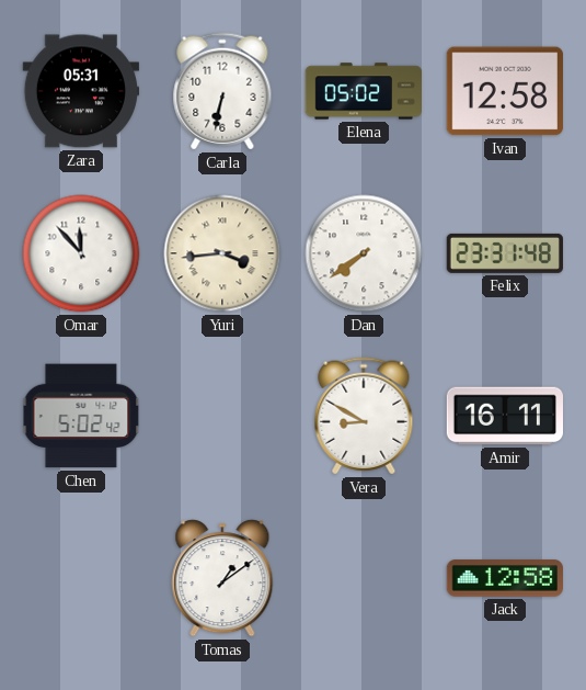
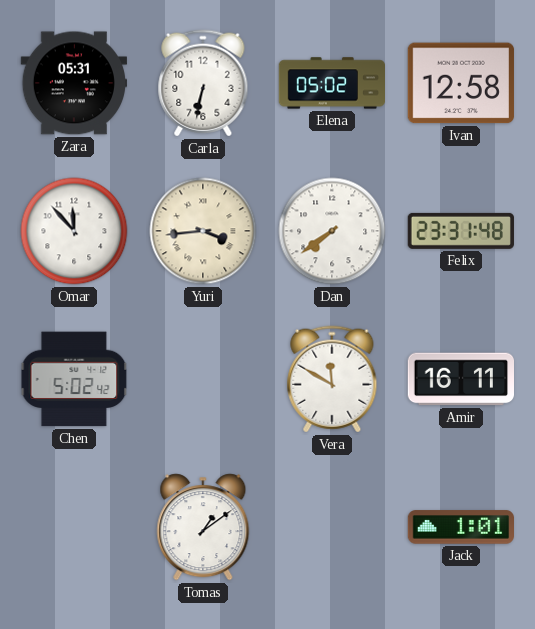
Vera: 8:50 -> 11:50
Jack: 12:58 -> 1:01
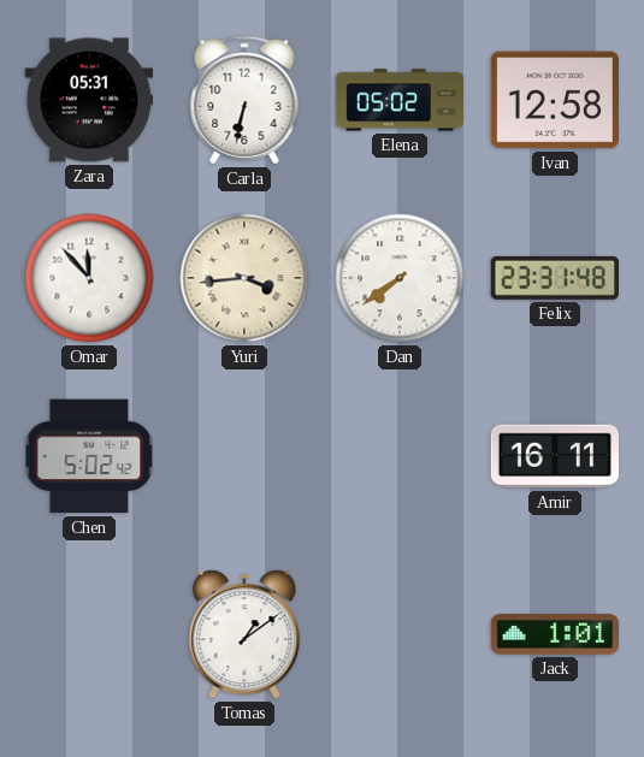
Vera: 11:50 -> none
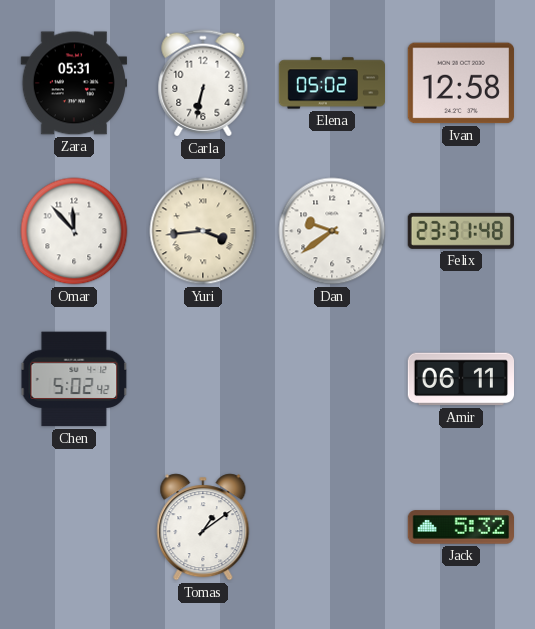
Dan: 7:39 -> 9:39
Amir: 16:11 -> 06:11
Jack: 1:01 -> 5:32
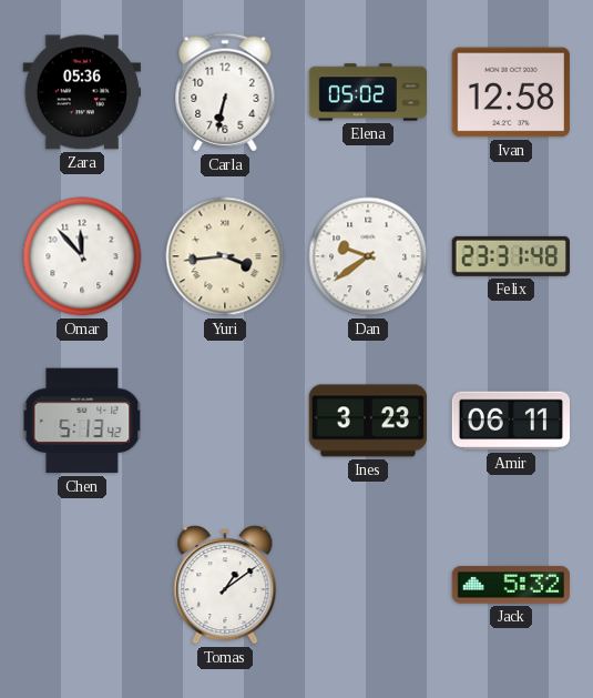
Zara: 05:31 -> 05:36
Chen: 5:02 -> 5:13
Ines: none -> 3:23
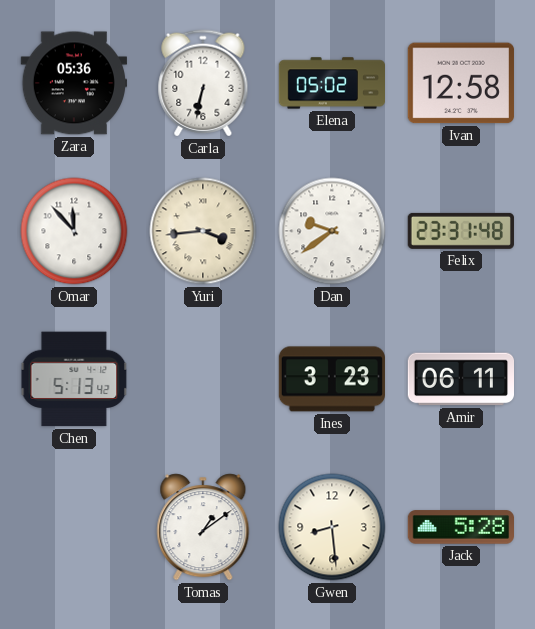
Gwen: none -> 8:29
Jack: 5:32 -> 5:28
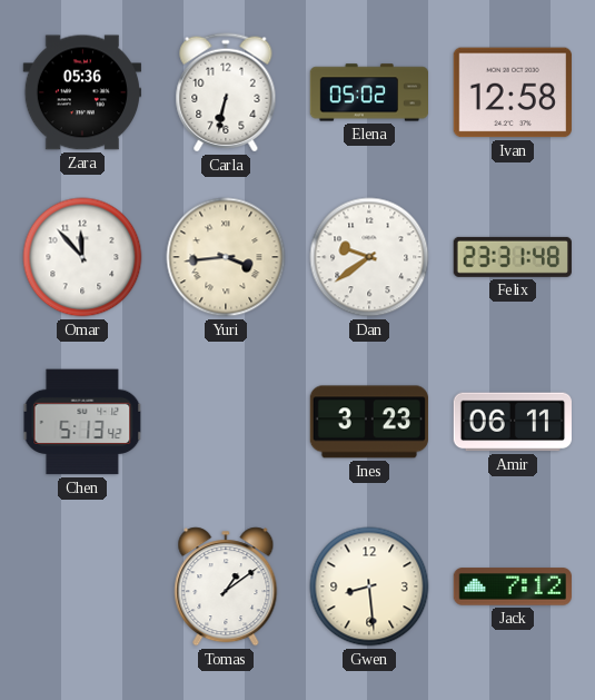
Jack: 5:28 -> 7:12
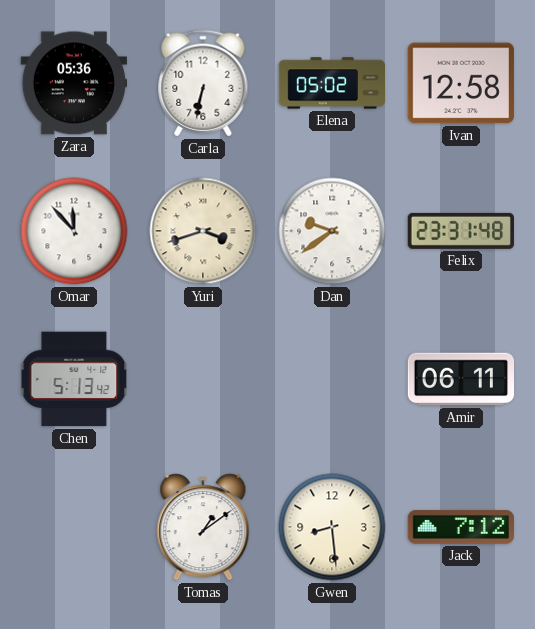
Yuri: 3:44 -> 3:42
Ines: 3:23 -> none
